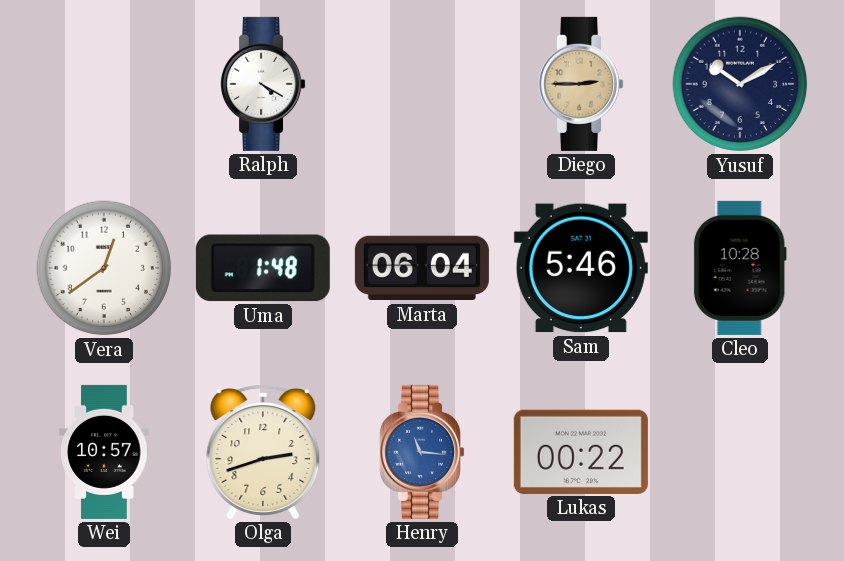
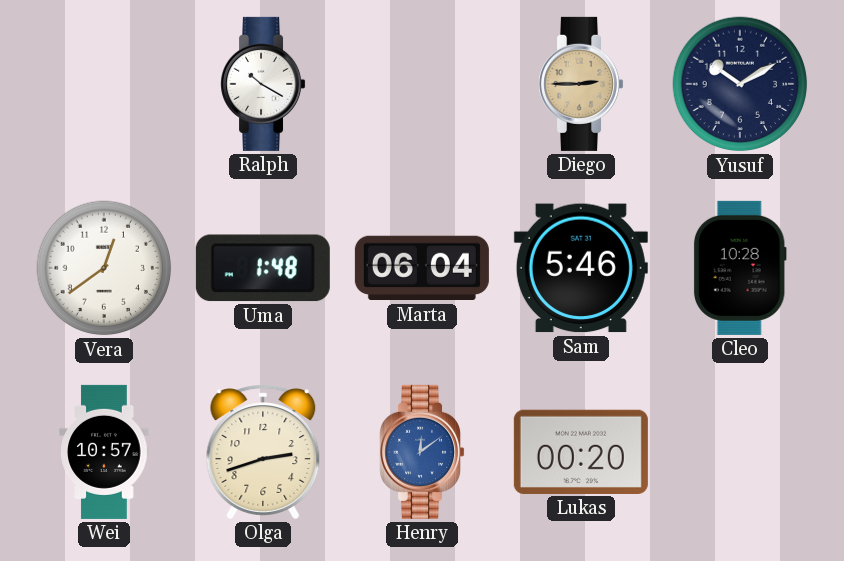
Ralph: 4:20 -> 10:20
Henry: 11:16 -> 12:09
Lukas: 00:22 -> 00:20
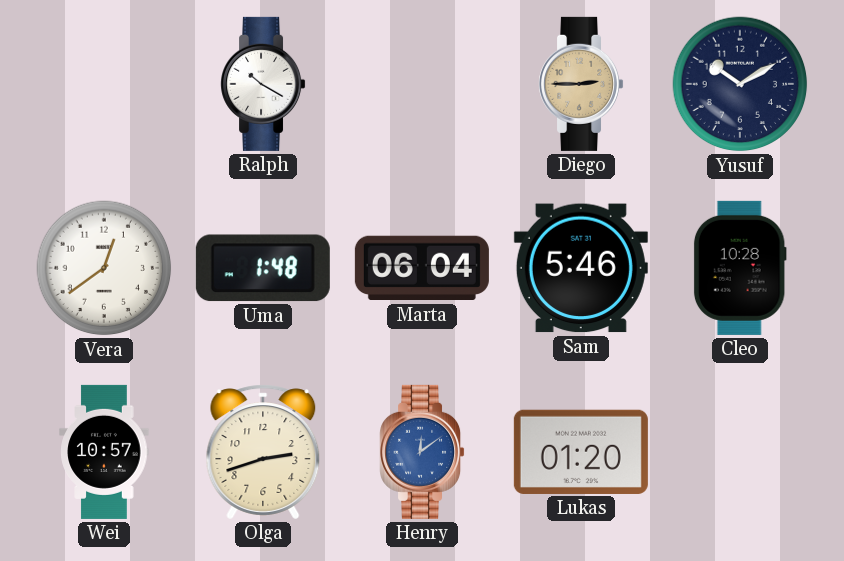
Lukas: 00:20 -> 01:20
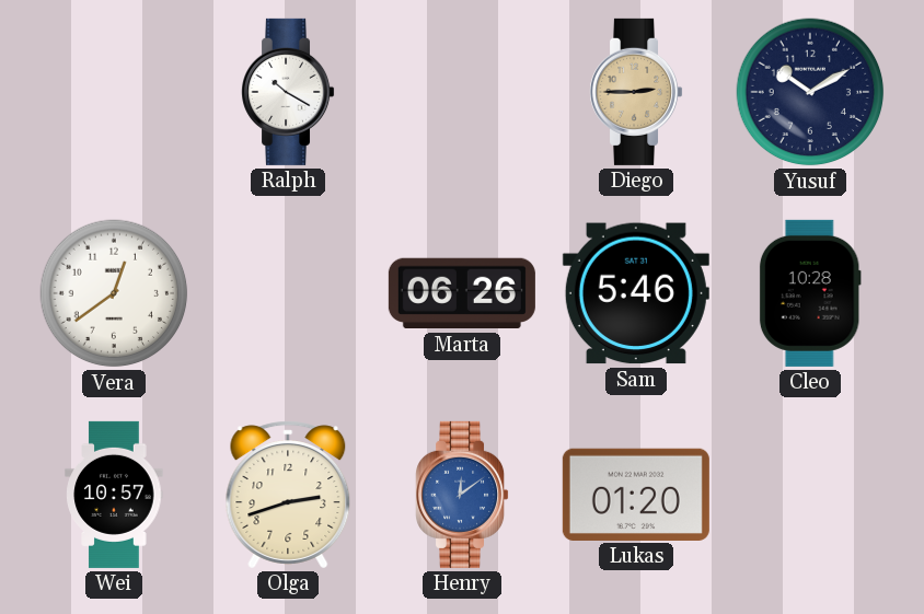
Uma: 1:48 -> none
Marta: 06:04 -> 06:26
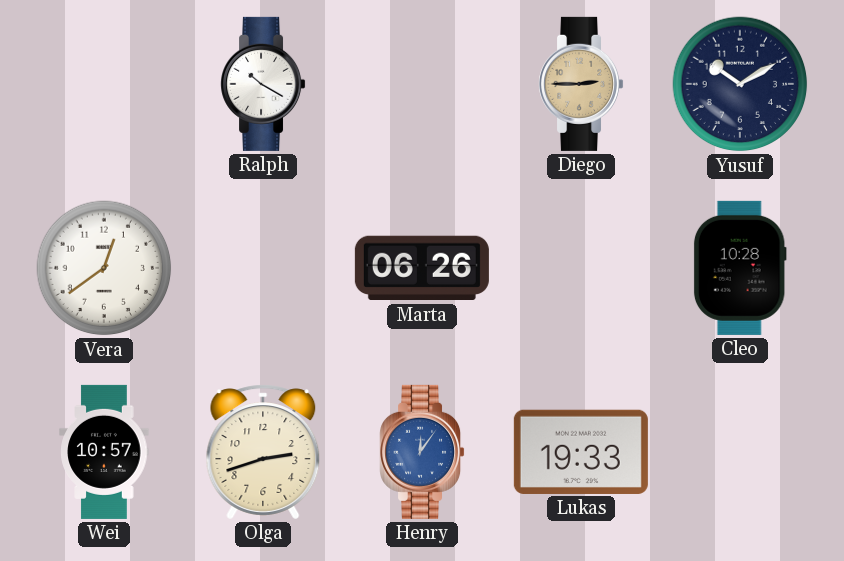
Sam: 5:46 -> none
Henry: 12:09 -> 12:06
Lukas: 01:20 -> 19:33
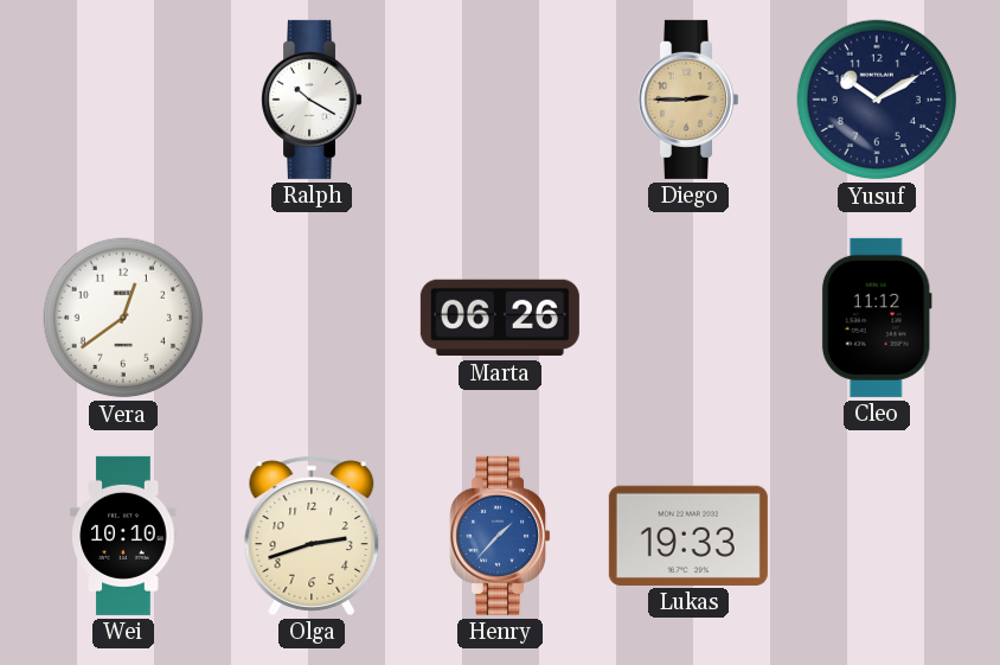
Cleo: 10:28 -> 11:12
Wei: 10:57 -> 10:10
Henry: 12:06 -> 1:37
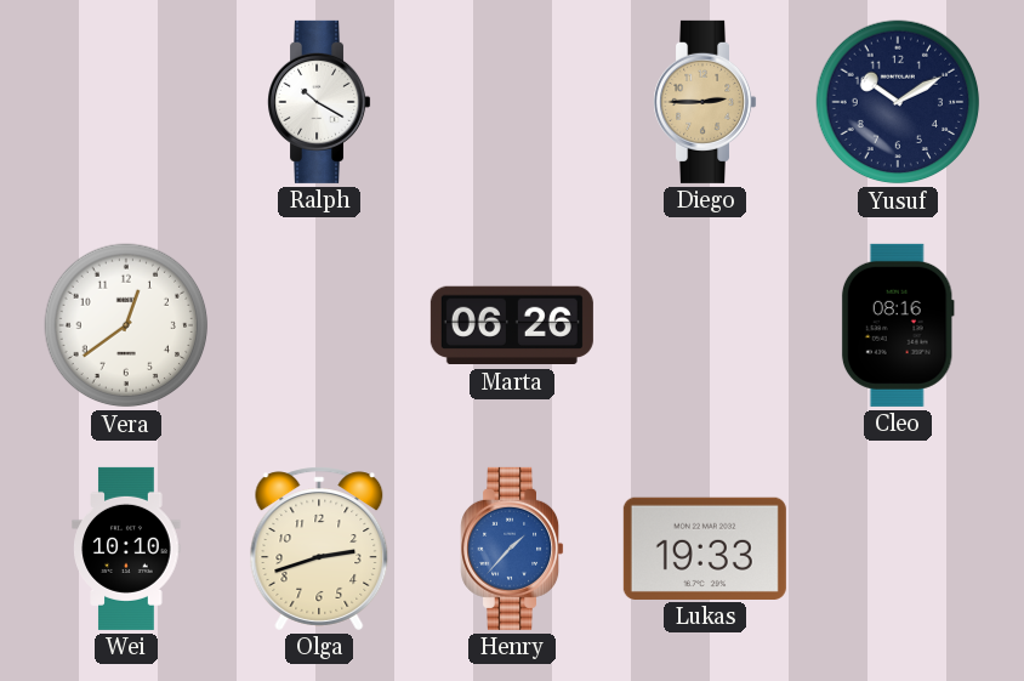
Cleo: 11:12 -> 08:16
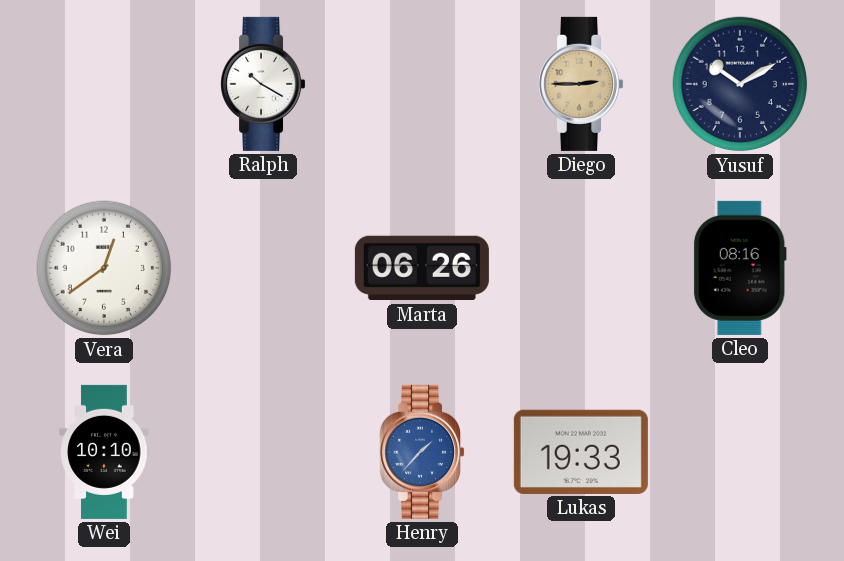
Olga: 2:42 -> none
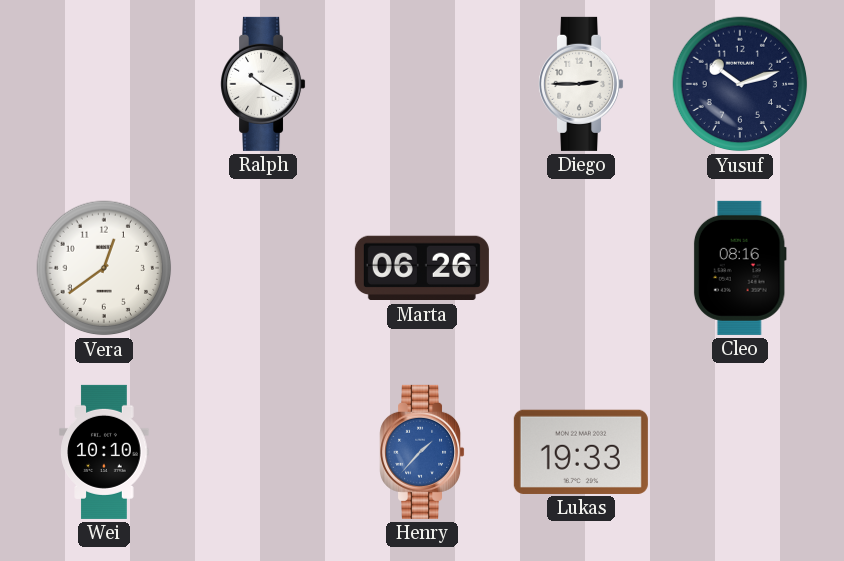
Diego dial: champagne -> white
Yusuf: 10:10 -> 10:12
